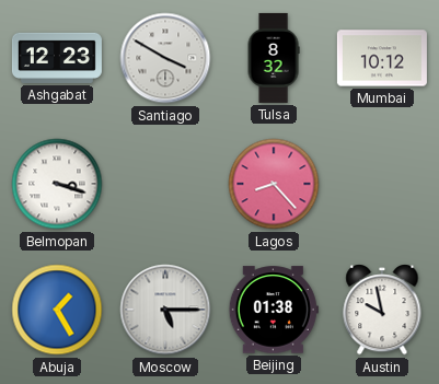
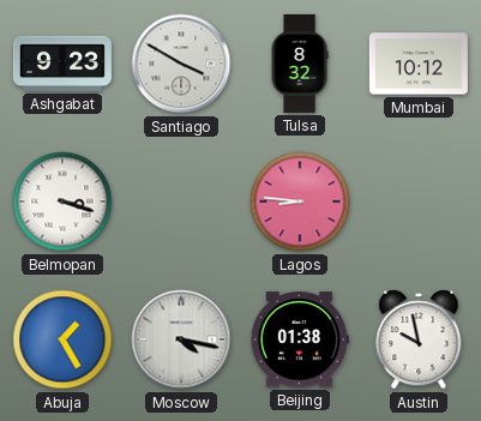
Ashgabat: 12:23 -> 9:23
Lagos: 8:23 -> 8:46
Moscow: 5:15 -> 4:17
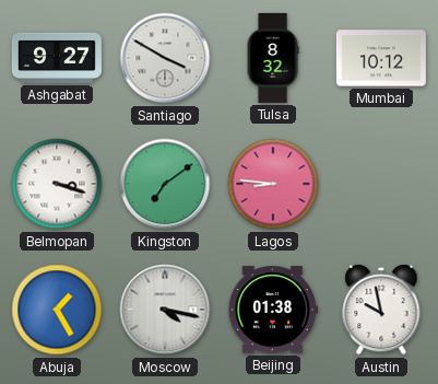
Ashgabat: 9:23 -> 9:27
Kingston: none -> 7:09
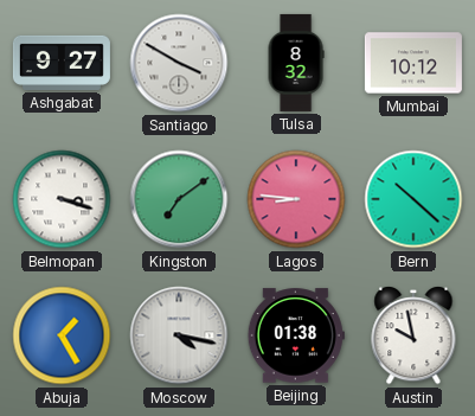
Bern: none -> 10:22
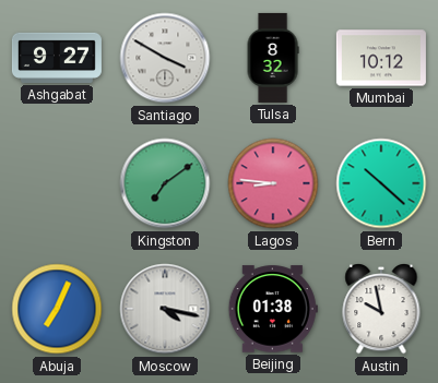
Belmopan: 3:18 -> none
Abuja: 1:25 -> 7:04
